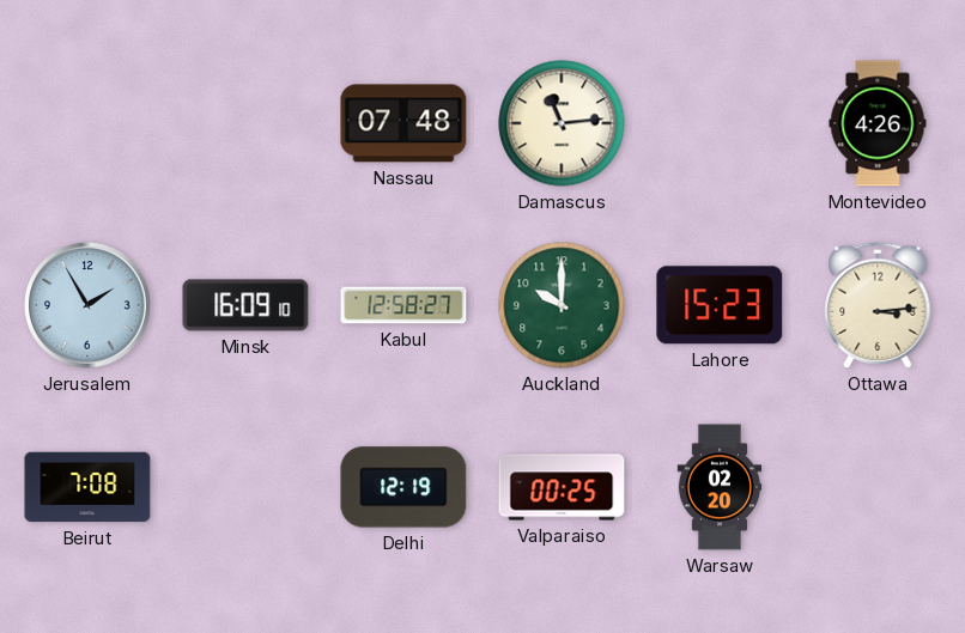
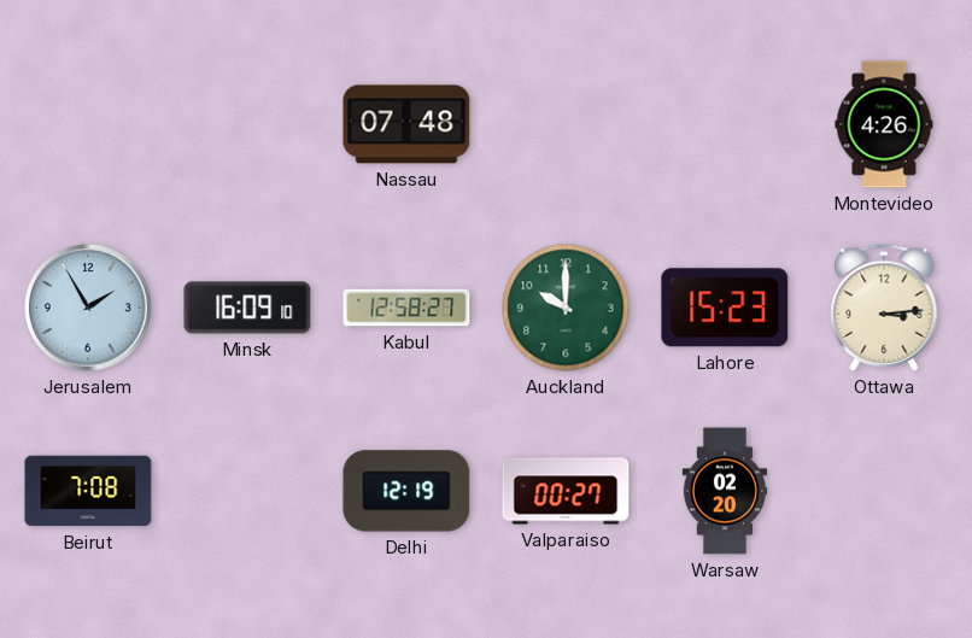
Damascus: 11:14 -> none
Valparaiso: 00:25 -> 00:27
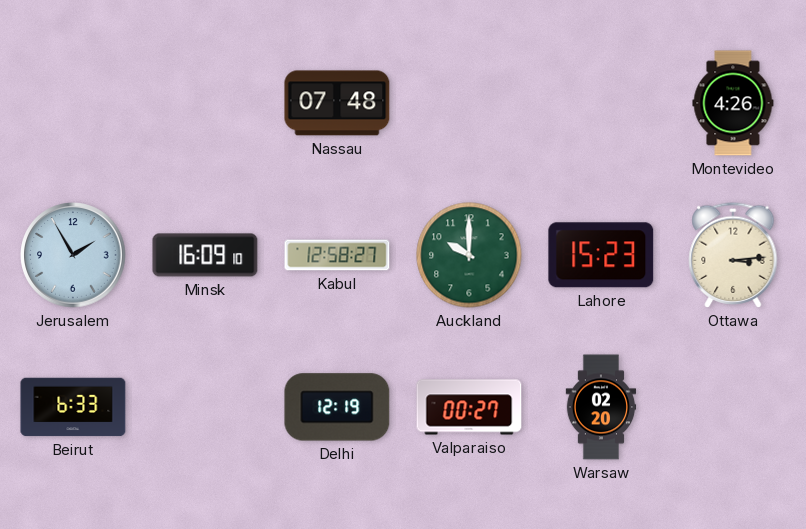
Beirut: 7:08 -> 6:33
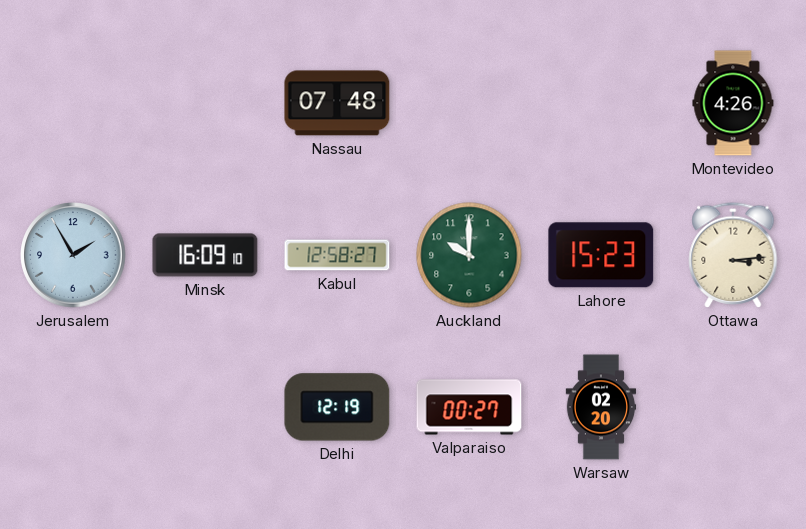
Beirut: 6:33 -> none
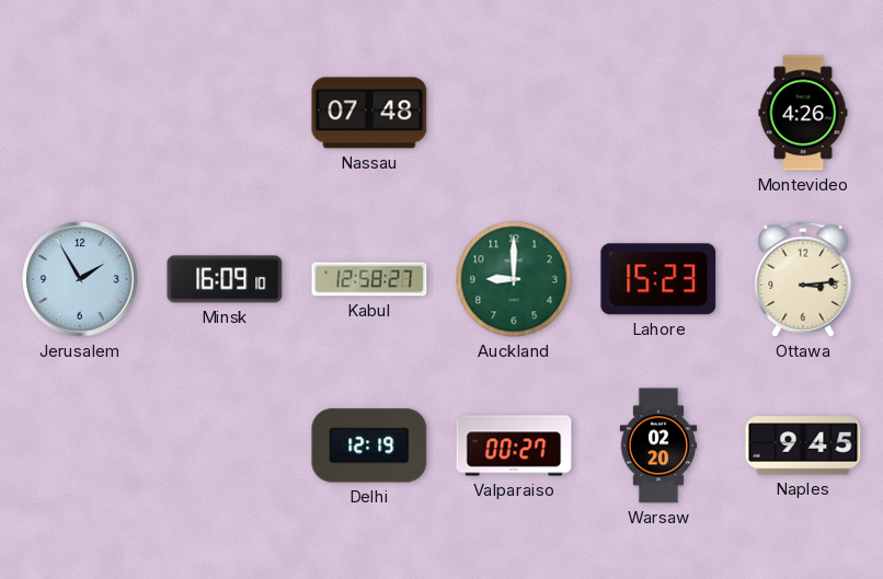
Auckland: 10:00 -> 9:00
Naples: none -> 9:45
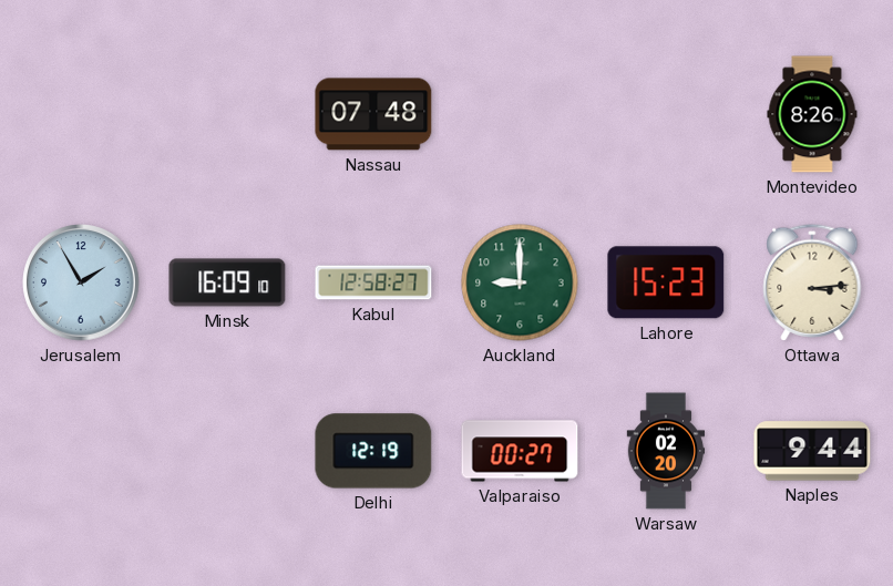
Montevideo: 4:26 -> 8:26
Naples: 9:45 -> 9:44
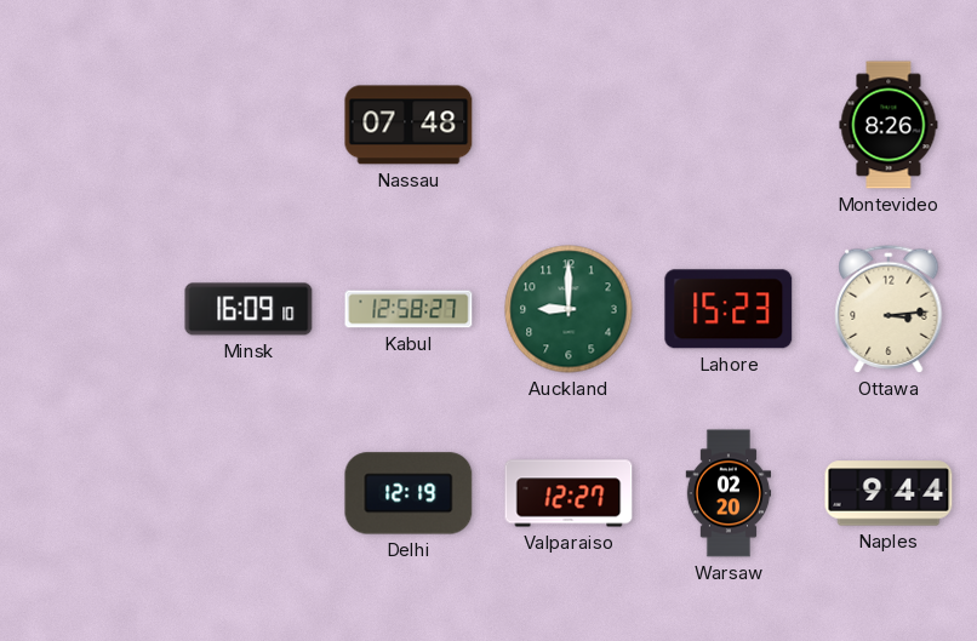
Jerusalem: 1:55 -> none
Valparaiso: 00:27 -> 12:27
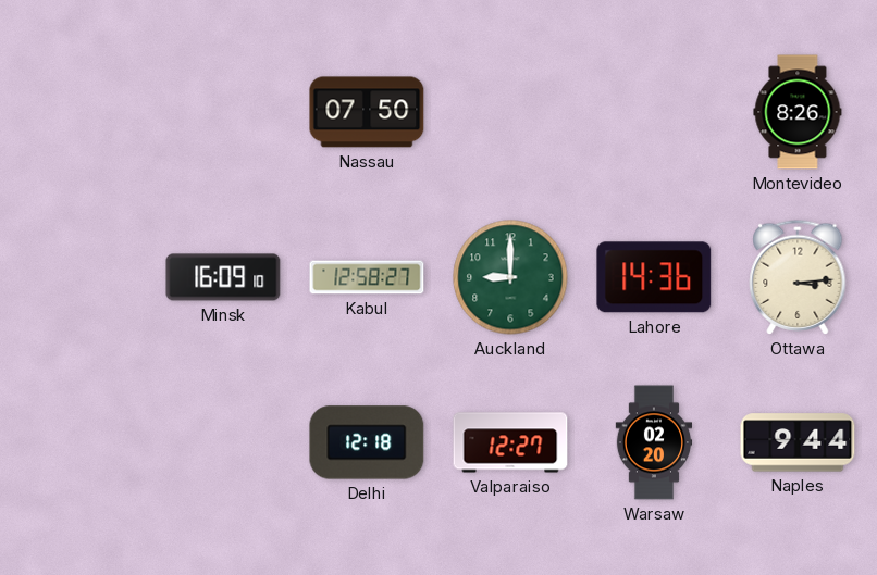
Nassau: 07:48 -> 07:50
Lahore: 15:23 -> 14:36
Delhi: 12:19 -> 12:18
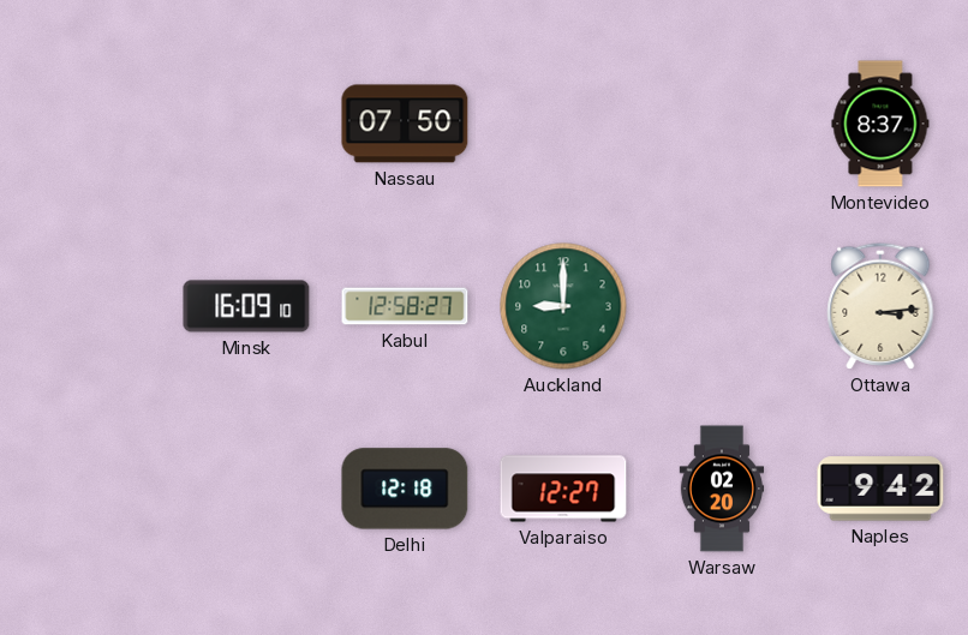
Montevideo: 8:26 -> 8:37
Lahore: 14:36 -> none
Naples: 9:44 -> 9:42
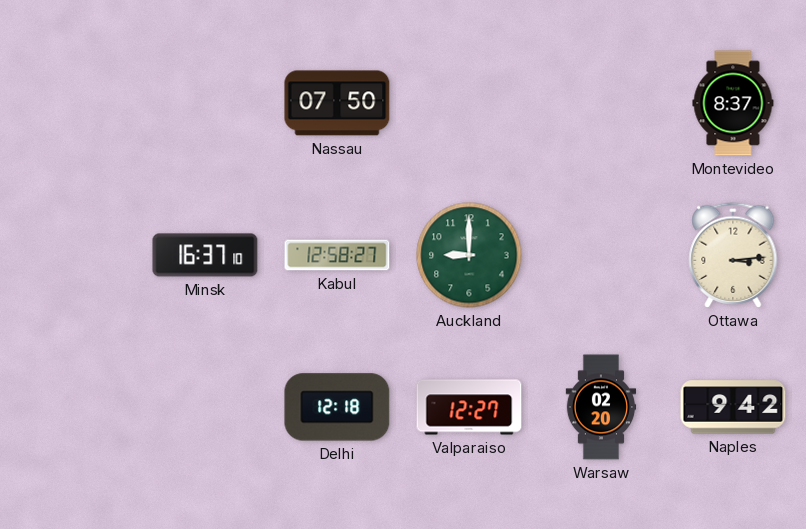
Minsk: 16:09 -> 16:37
